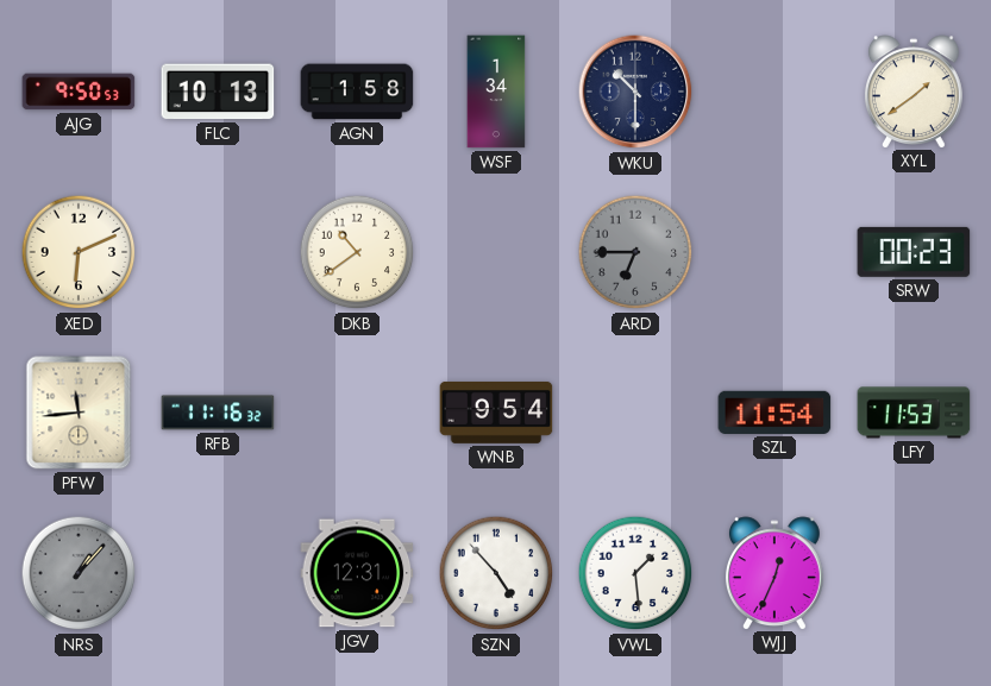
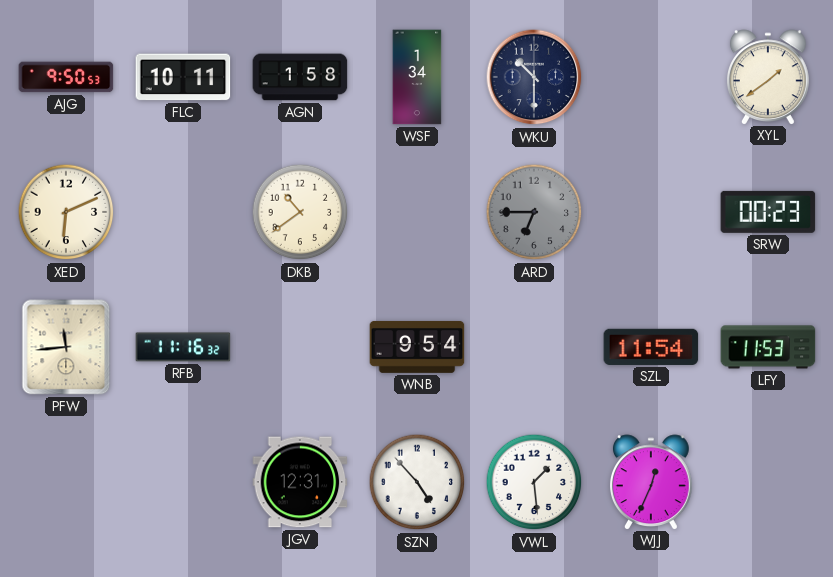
FLC: 10:13 -> 10:11
NRS: 1:07 -> none
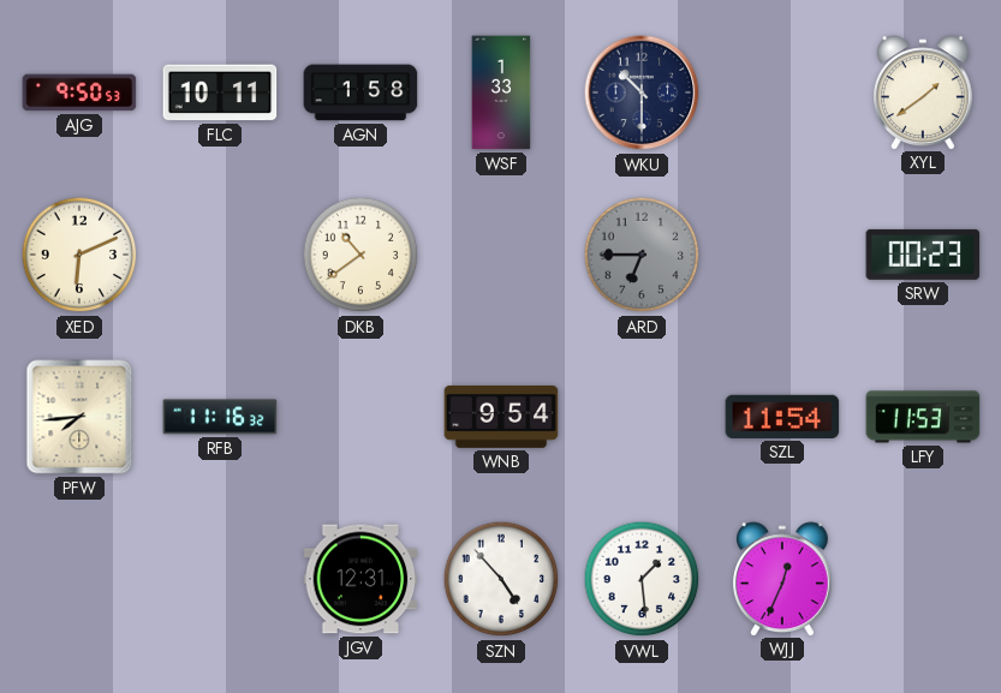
WSF: 1:34 -> 1:33
PFW: 11:44 -> 7:44
